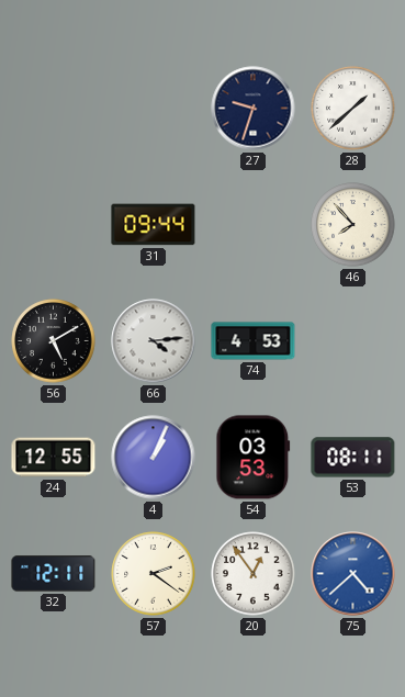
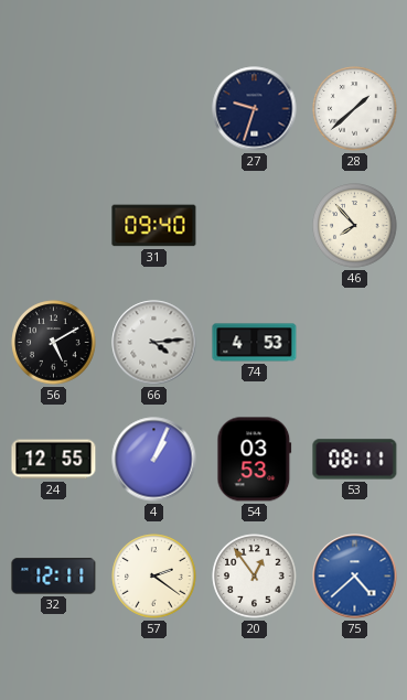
31: 09:44 -> 09:40
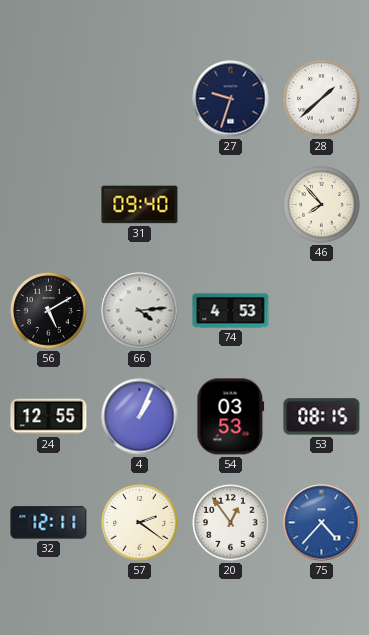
53: 08:11 -> 08:15
75: 4:38 -> 4:37
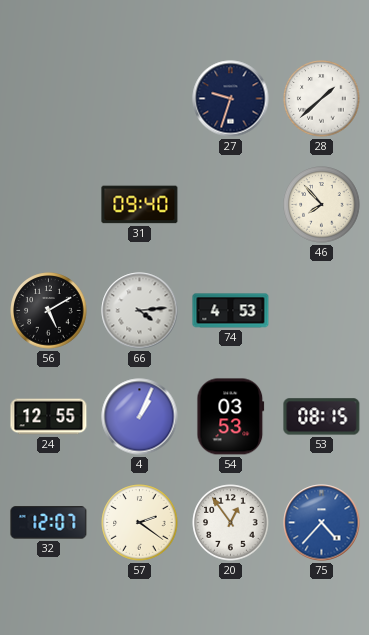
32: 12:11 -> 12:07
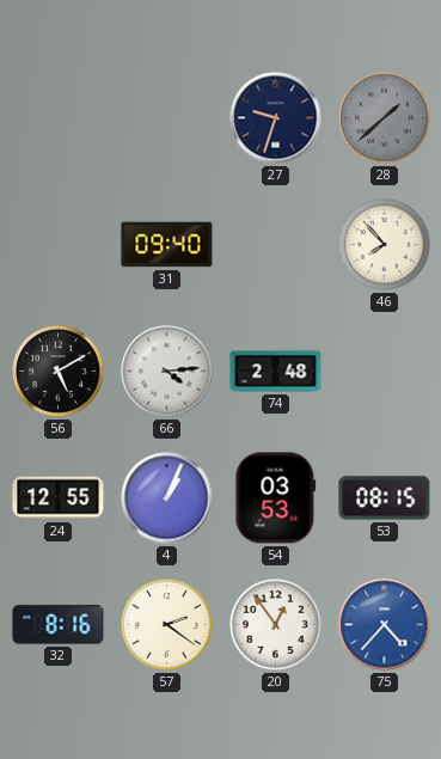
28 dial: white -> grey
74: 4:53 -> 2:48
32: 12:07 -> 8:16
